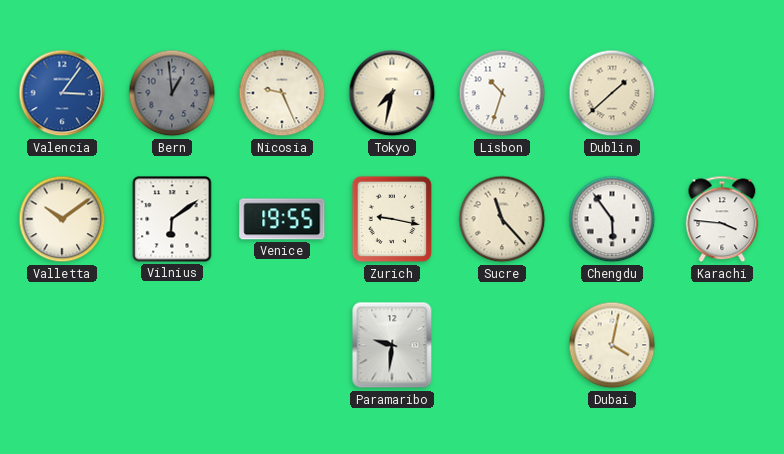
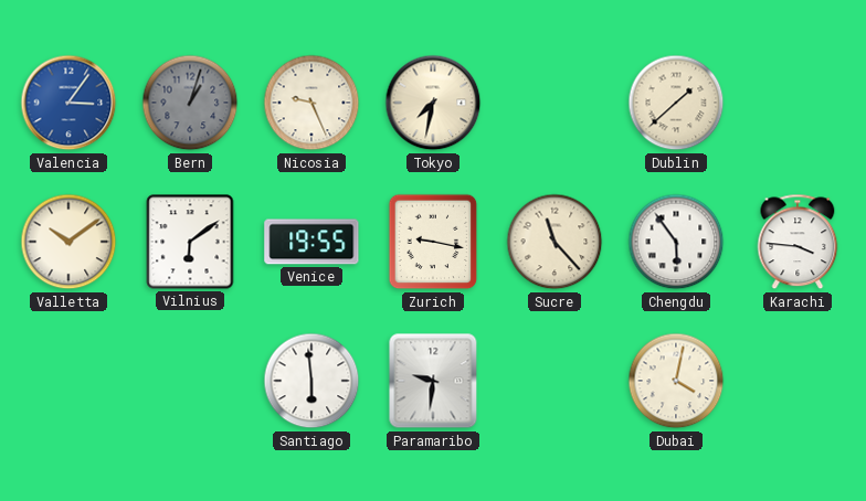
Bern: 12:59 -> 1:03
Lisbon: 10:33 -> none
Santiago: none -> 5:59
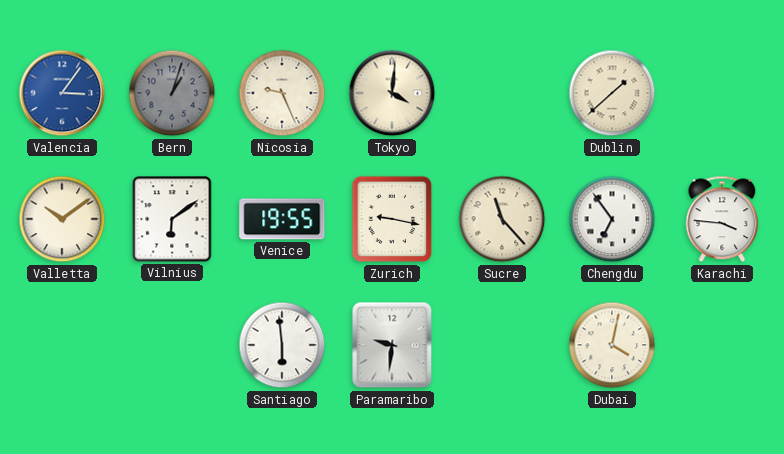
Tokyo: 7:32 -> 4:01
Chengdu: 5:54 -> 6:54
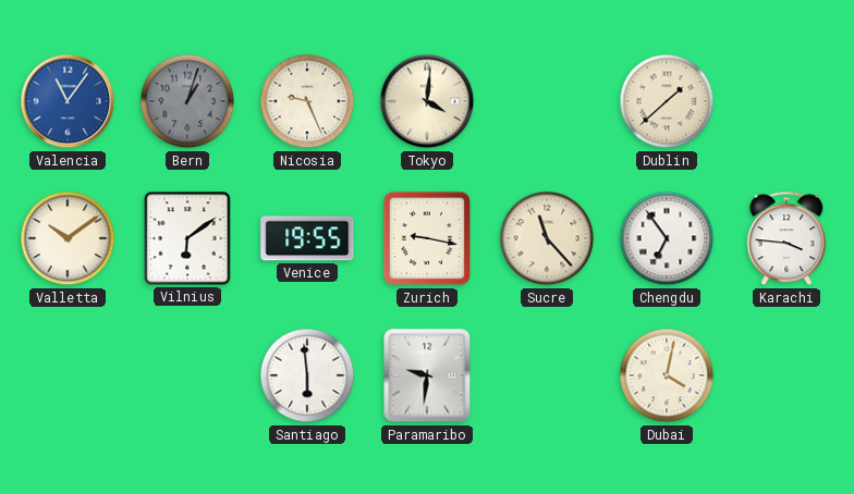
Valencia: 3:06 -> 11:06
